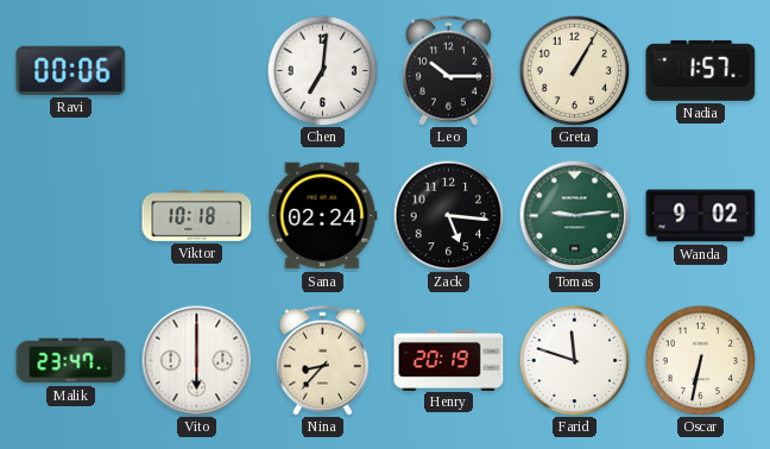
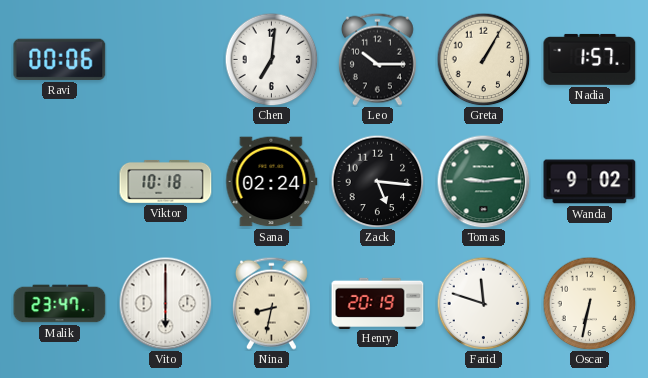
Nina: 8:37 -> 8:32
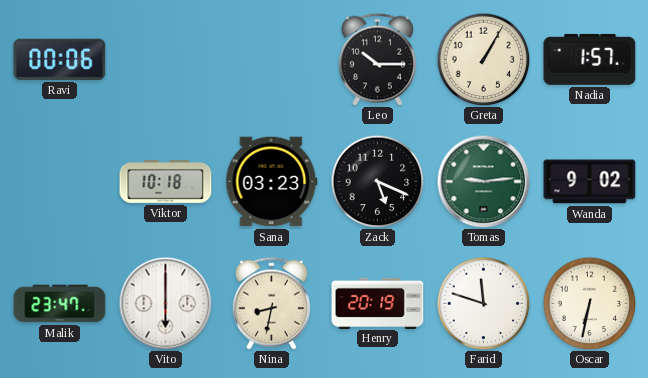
Chen: 7:01 -> none
Sana: 02:24 -> 03:23
Zack: 5:16 -> 5:19
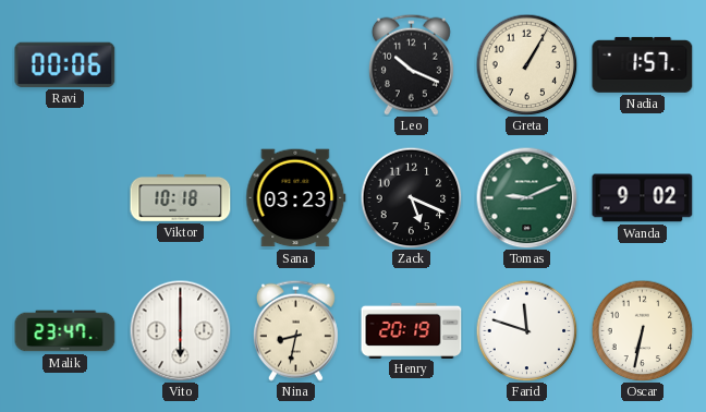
Leo: 10:15 -> 10:19
Tomas: 9:14 -> 9:11
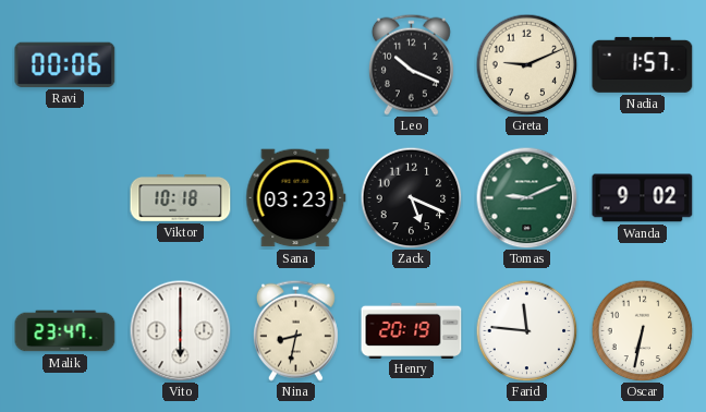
Greta: 1:05 -> 9:11
Farid: 11:48 -> 11:46
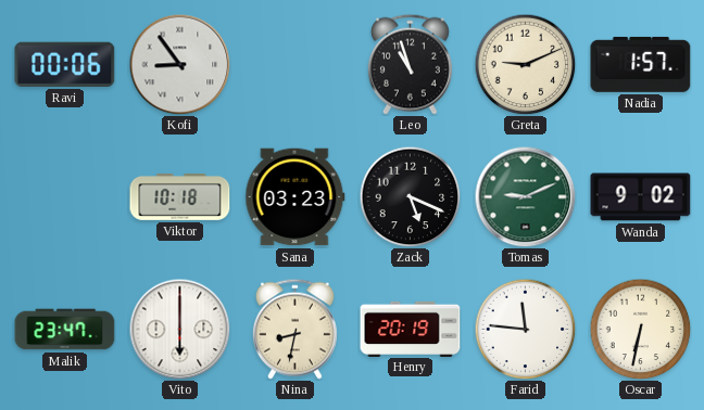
Kofi: none -> 8:54
Leo: 10:19 -> 10:57
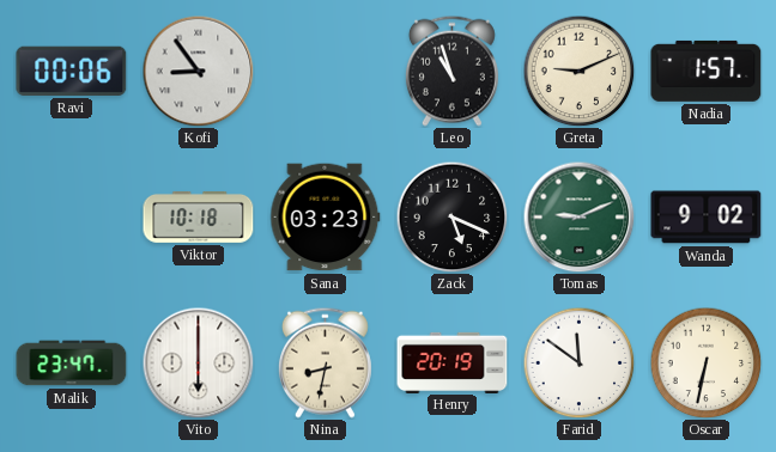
Farid: 11:46 -> 11:51
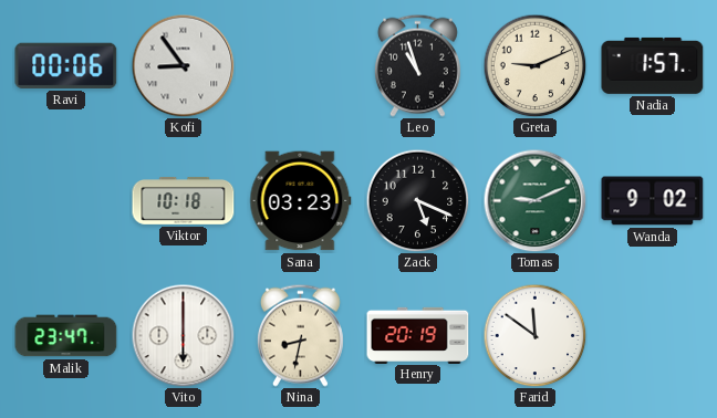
Oscar: 6:32 -> none
